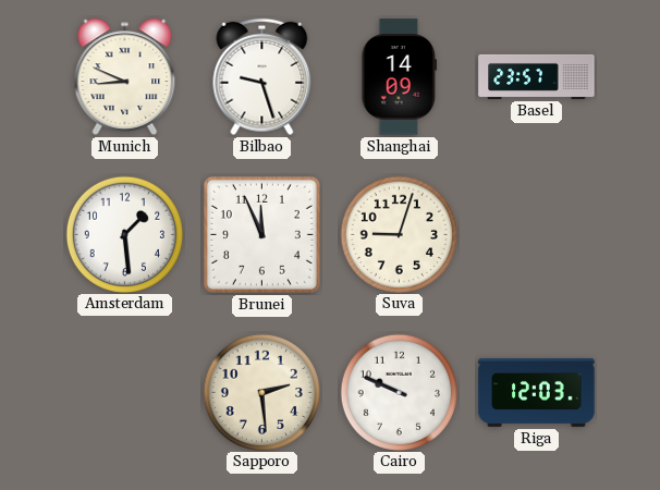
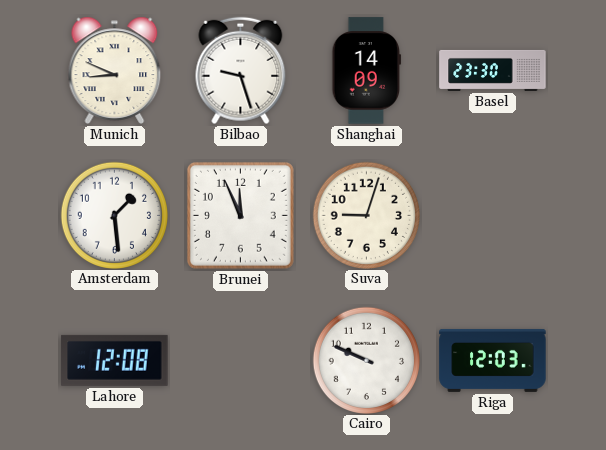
Basel: 23:57 -> 23:30
Lahore: none -> 12:08
Sapporo: 2:29 -> none
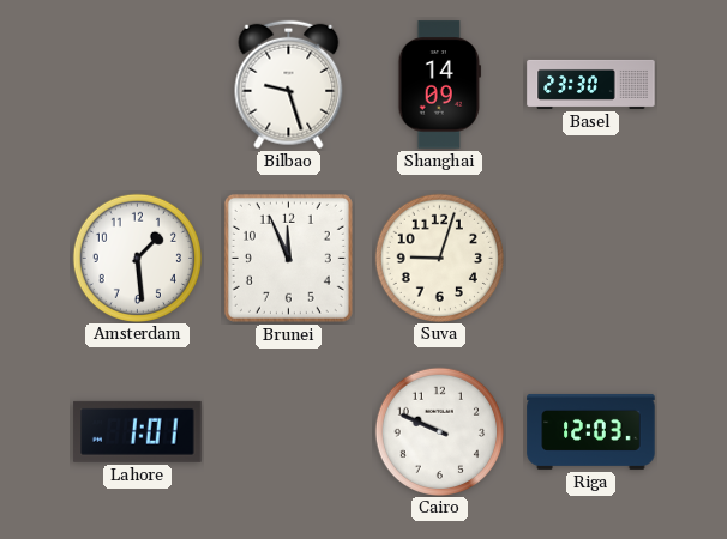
Munich: 8:49 -> none
Lahore: 12:08 -> 1:01
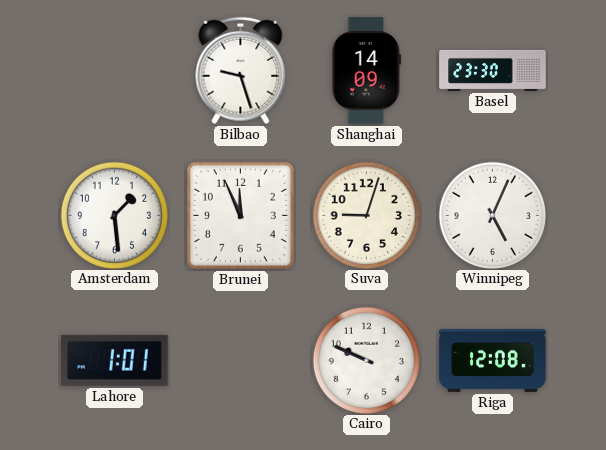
Winnipeg: none -> 5:04
Riga: 12:03 -> 12:08
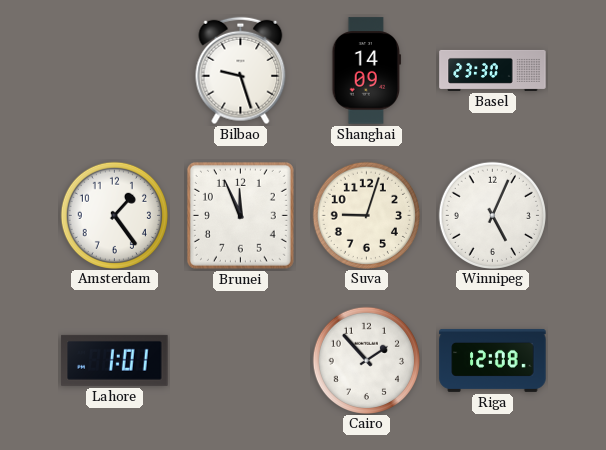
Amsterdam: 1:29 -> 1:24
Cairo: 9:49 -> 1:53
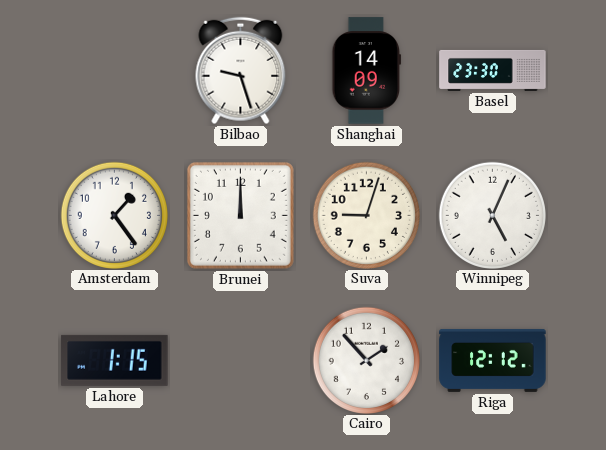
Brunei: 11:56 -> 12:00
Lahore: 1:01 -> 1:15
Riga: 12:08 -> 12:12
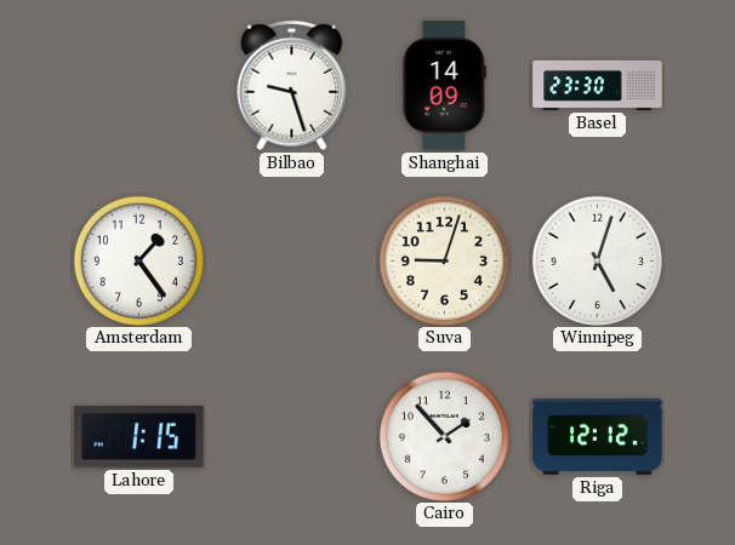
Brunei: 12:00 -> none
Winnipeg: 5:04 -> 5:03
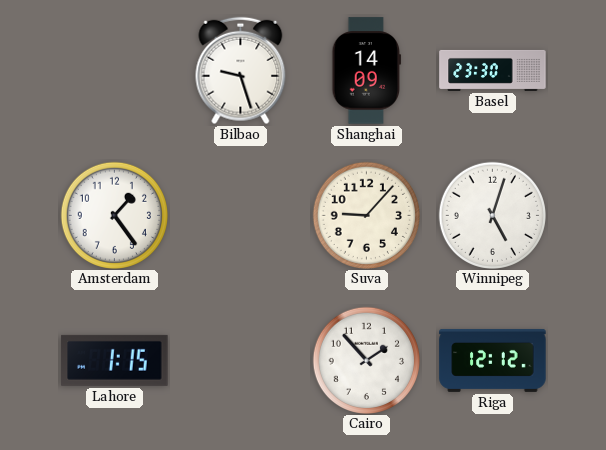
Suva: 9:03 -> 9:07
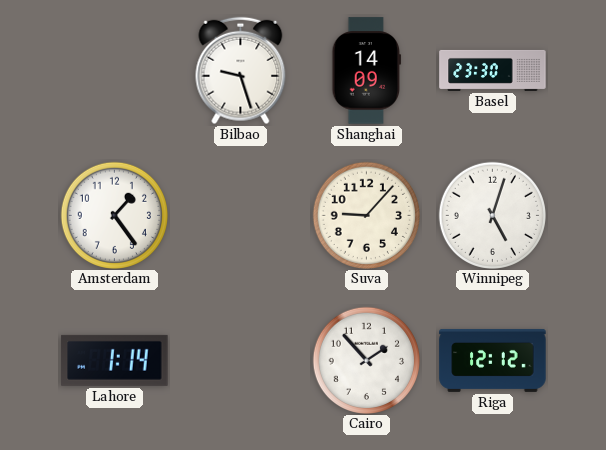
Lahore: 1:15 -> 1:14
